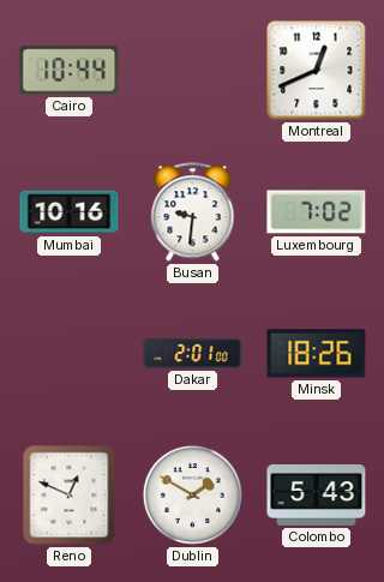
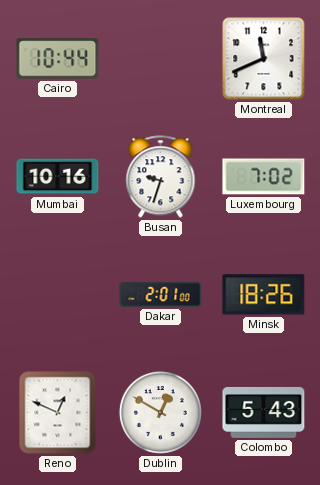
Montreal: 12:41 -> 11:41
Busan: 9:31 -> 9:33
Dublin: 1:50 -> 12:50
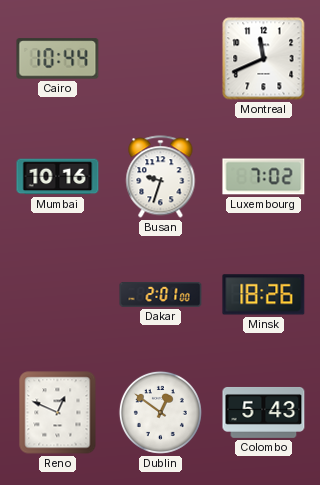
Dublin: 12:50 -> 12:51
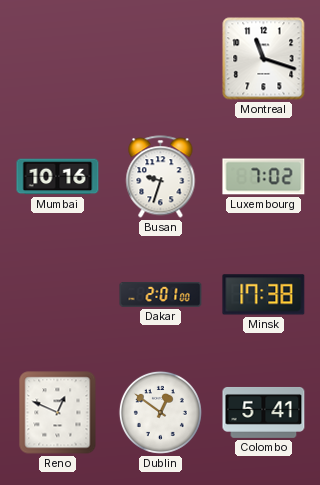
Cairo: 10:44 -> none
Montreal: 11:41 -> 11:18
Minsk: 18:26 -> 17:38
Colombo: 5:43 -> 5:41
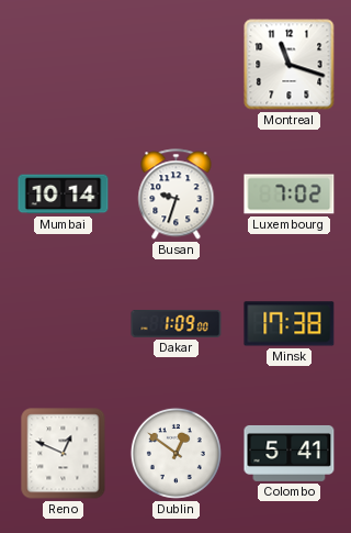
Mumbai: 10:16 -> 10:14
Dakar: 2:01 -> 1:09
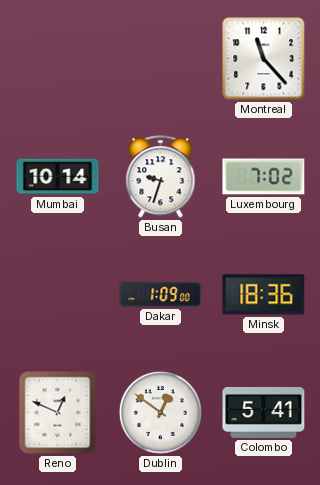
Montreal: 11:18 -> 11:23
Minsk: 17:38 -> 18:36
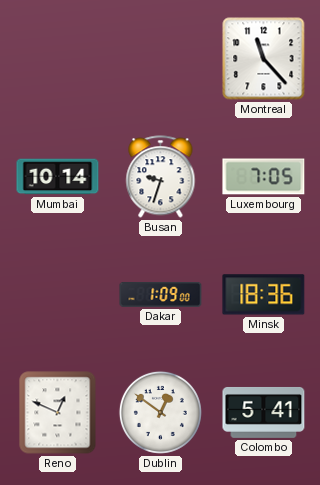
Luxembourg: 7:02 -> 7:05
